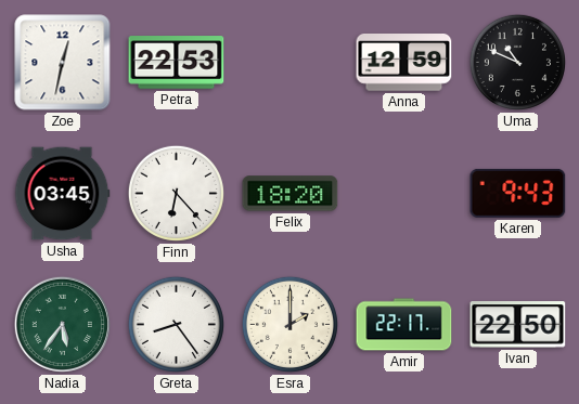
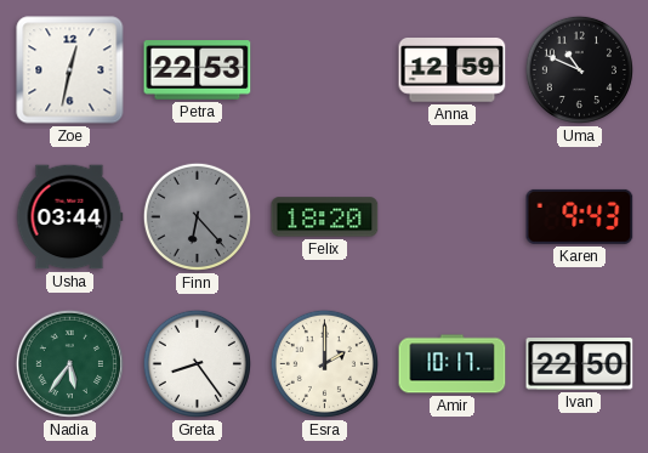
Usha: 03:45 -> 03:44
Finn dial: white -> grey
Amir: 22:17 -> 10:17
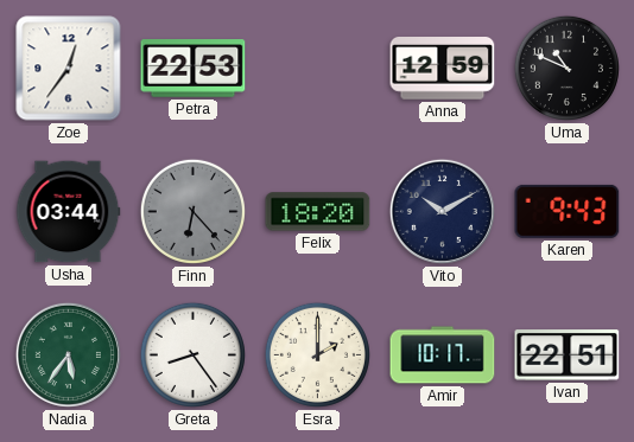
Zoe: 12:32 -> 12:36
Vito: none -> 10:10
Ivan: 22:50 -> 22:51
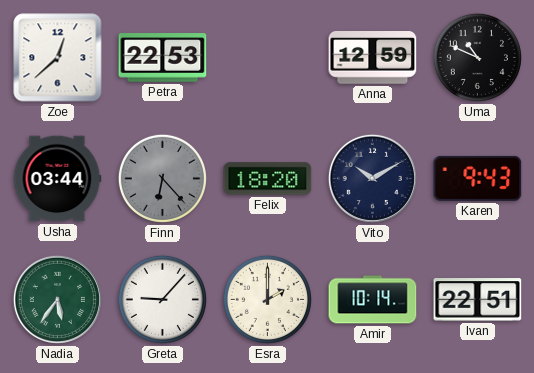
Zoe: 12:36 -> 12:38
Greta: 8:24 -> 9:07
Amir: 10:17 -> 10:14
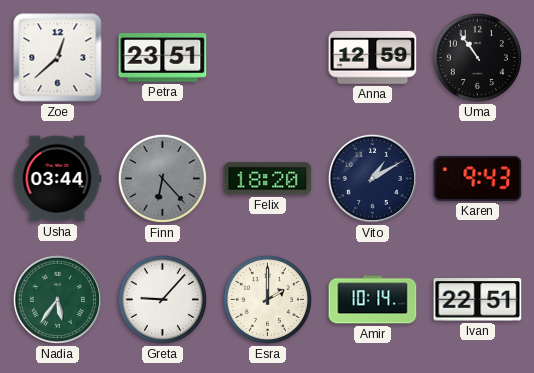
Petra: 22:53 -> 23:51
Uma: 10:49 -> 10:54
Vito: 10:10 -> 1:10
